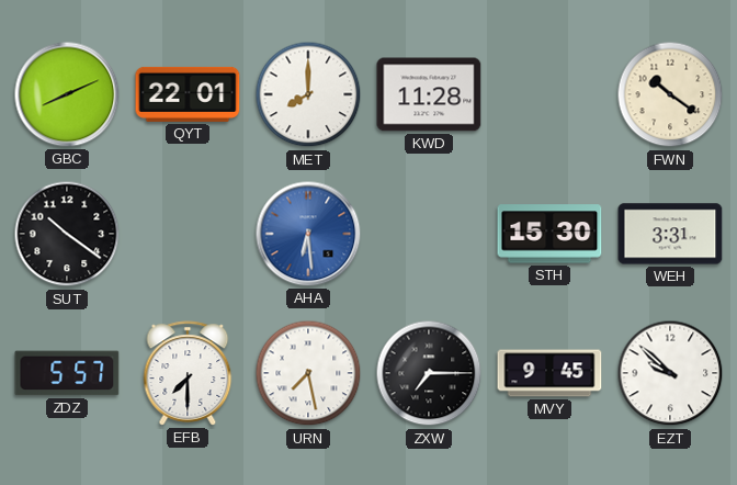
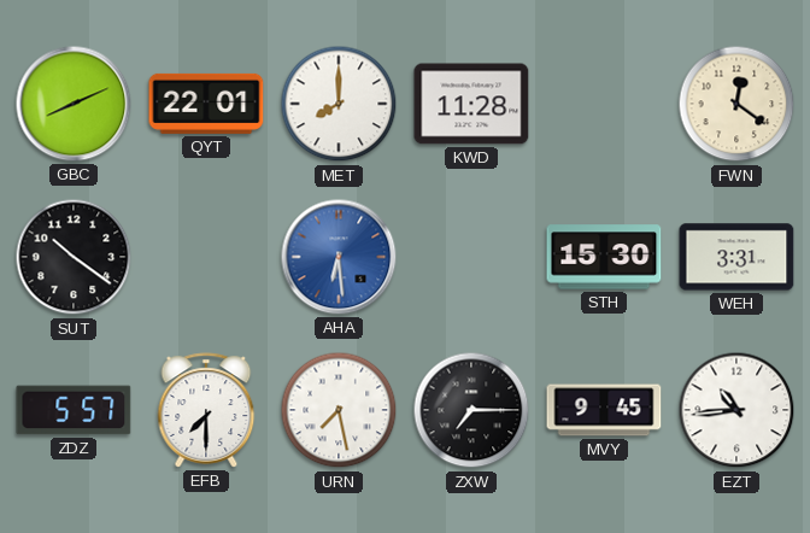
FWN: 10:21 -> 12:21
EZT: 9:52 -> 10:44
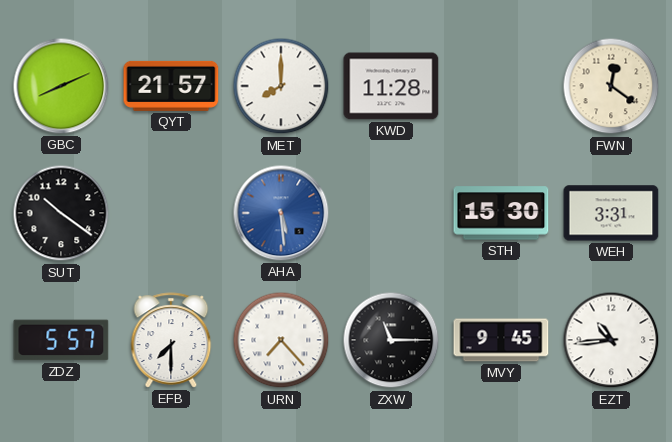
QYT: 22:01 -> 21:57
AHA: 6:29 -> 5:29
URN: 7:28 -> 7:23
ZXW: 7:15 -> 11:15
